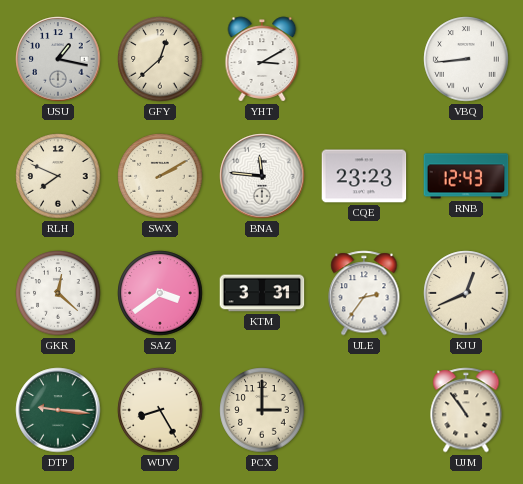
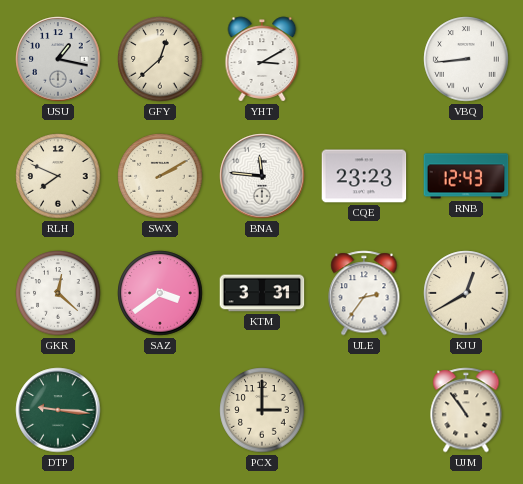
KJU: 12:41 -> 12:40
WUV: 8:25 -> none
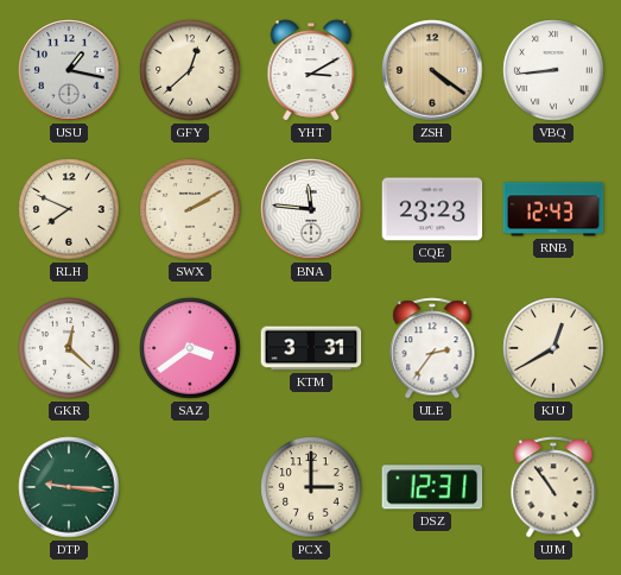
ZSH: none -> 4:21
DSZ: none -> 12:31
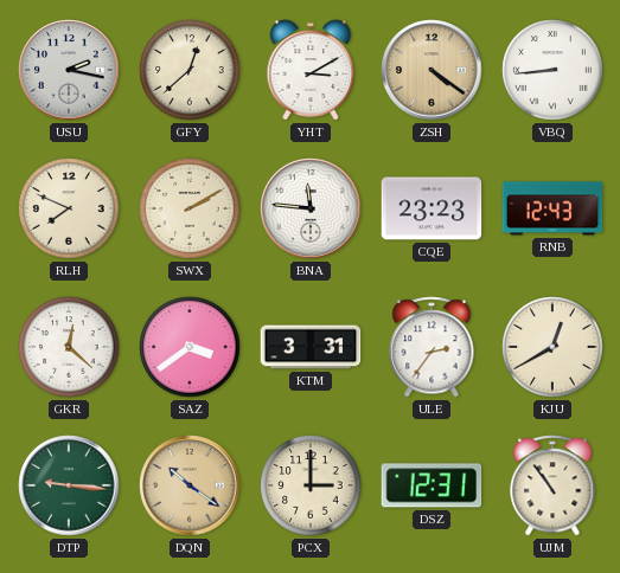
USU: 1:17 -> 2:17
DQN: none -> 10:21
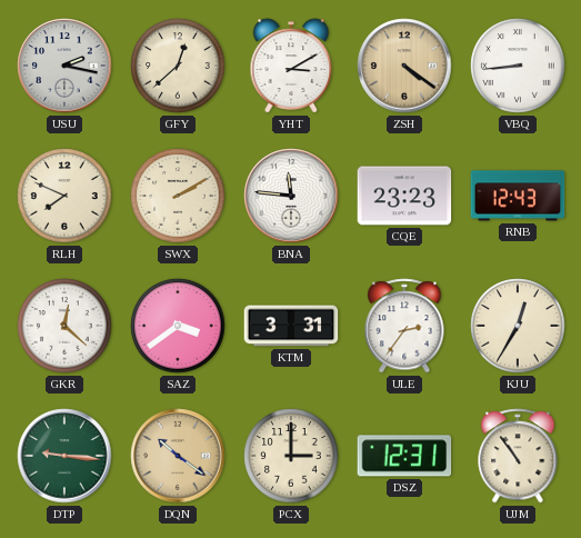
KJU: 12:40 -> 12:35
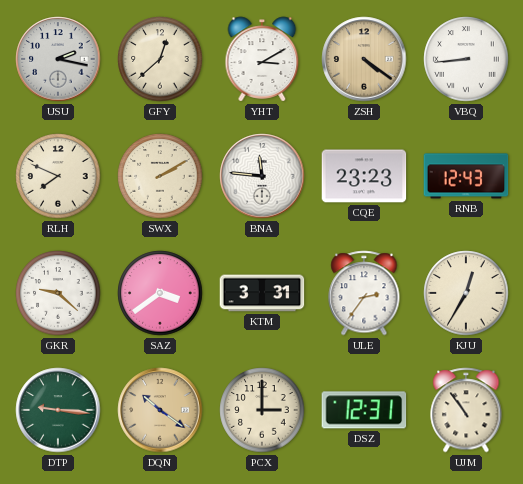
GKR: 12:22 -> 9:22
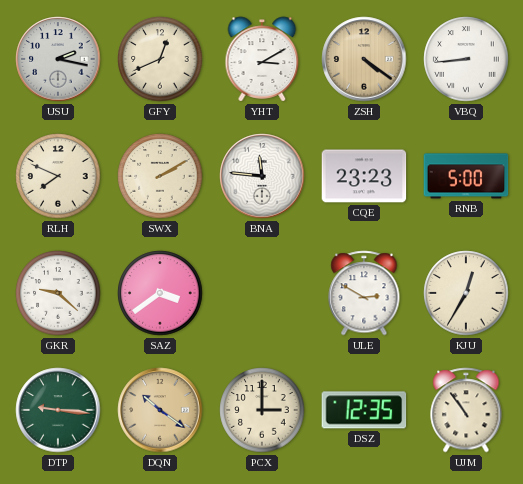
GFY: 12:38 -> 12:41
RNB: 12:43 -> 5:00
KTM: 3:31 -> none
ULE: 2:36 -> 2:50
DSZ: 12:31 -> 12:35
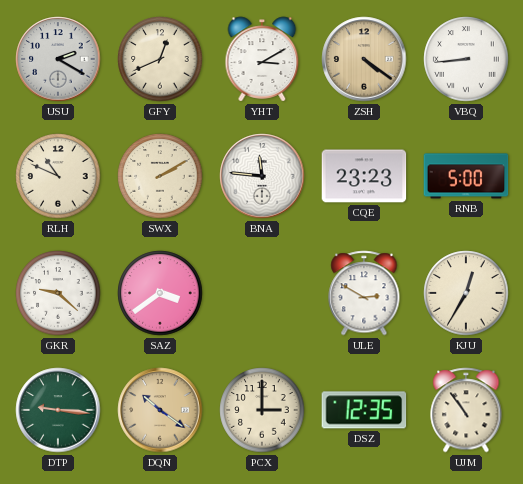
USU: 2:17 -> 2:20
RLH: 7:49 -> 10:49
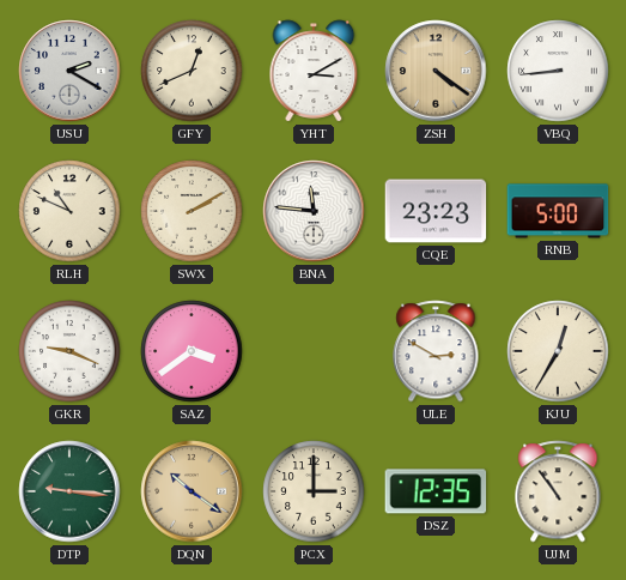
GKR: 9:22 -> 9:19
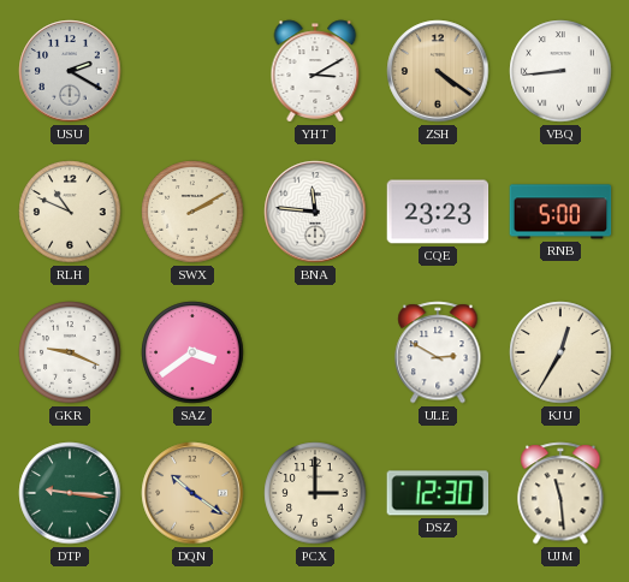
GFY: 12:41 -> none
DSZ: 12:35 -> 12:30
UJM: 10:54 -> 11:29
